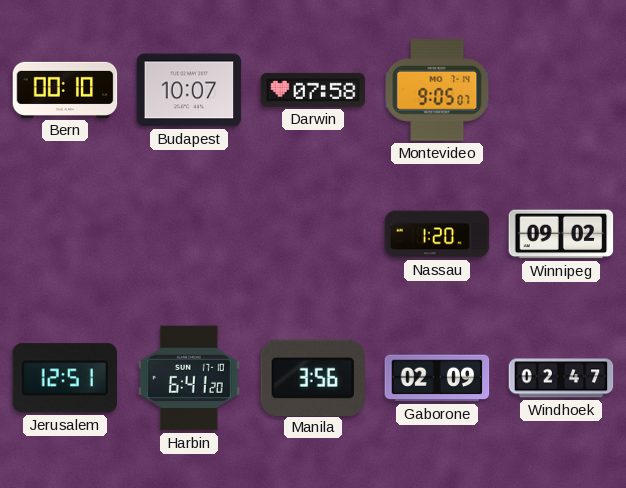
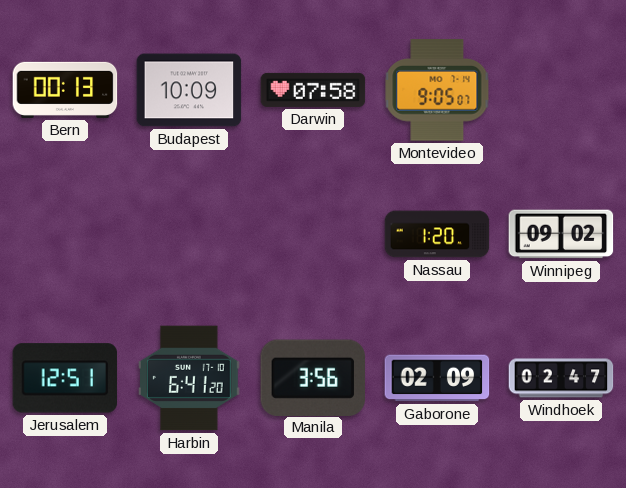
Bern: 00:10 -> 00:13
Budapest: 10:07 -> 10:09
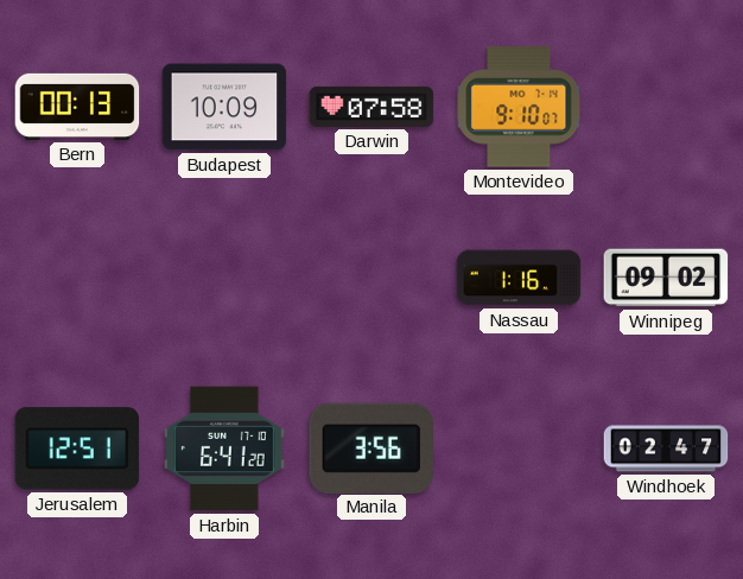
Montevideo: 9:05 -> 9:10
Nassau: 1:20 -> 1:16
Gaborone: 02:09 -> none
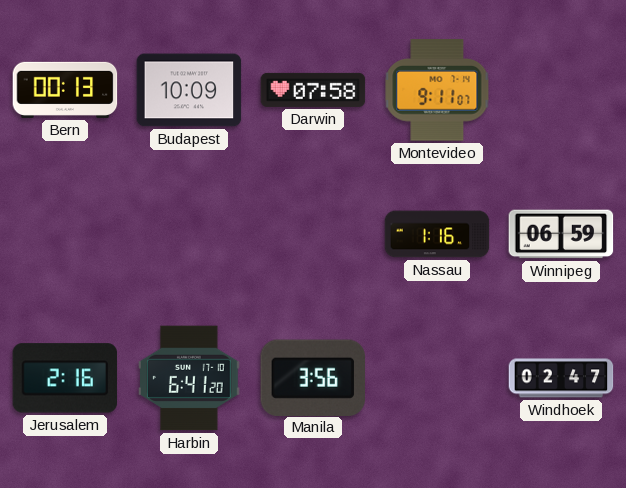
Montevideo: 9:10 -> 9:11
Winnipeg: 09:02 -> 06:59
Jerusalem: 12:51 -> 2:16
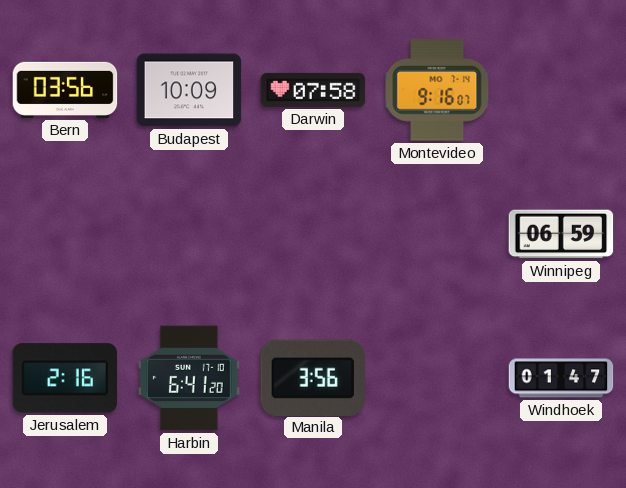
Bern: 00:13 -> 03:56
Montevideo: 9:11 -> 9:16
Nassau: 1:16 -> none
Windhoek: 02:47 -> 01:47
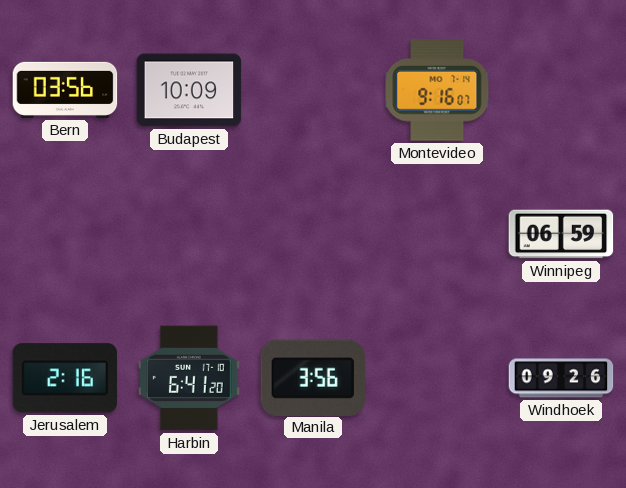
Darwin: 07:58 -> none
Windhoek: 01:47 -> 09:26
